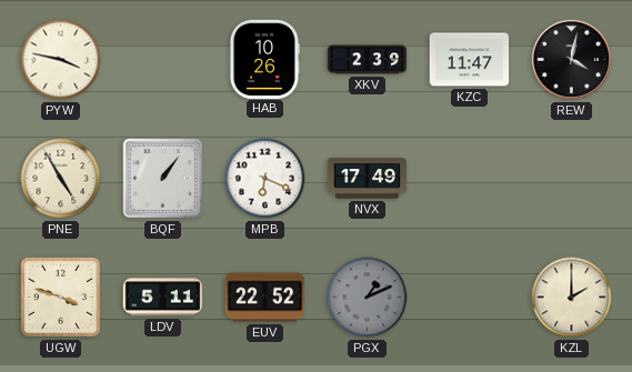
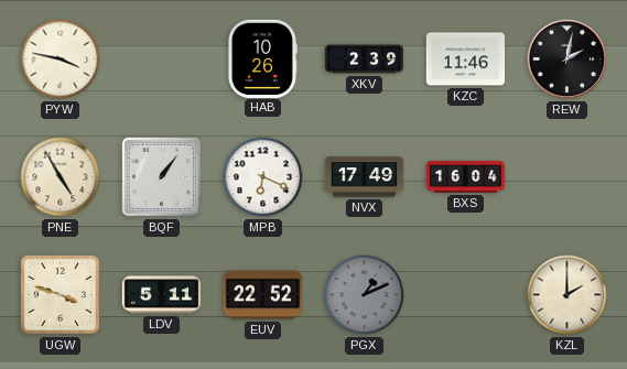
KZC: 11:47 -> 11:46
REW: 4:02 -> 2:02
BXS: none -> 16:04
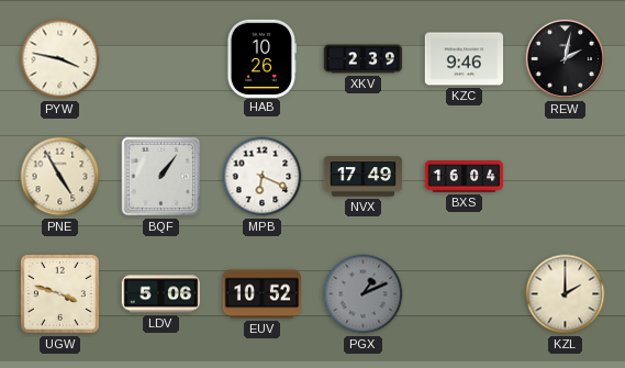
KZC: 11:46 -> 9:46
LDV: 5:11 -> 5:06
EUV: 22:52 -> 10:52
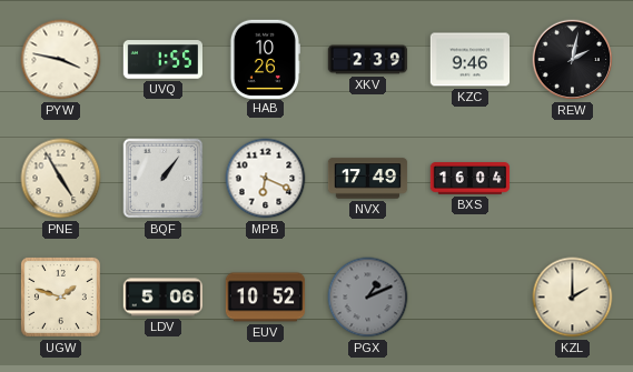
UVQ: none -> 1:55
UGW: 3:48 -> 1:48
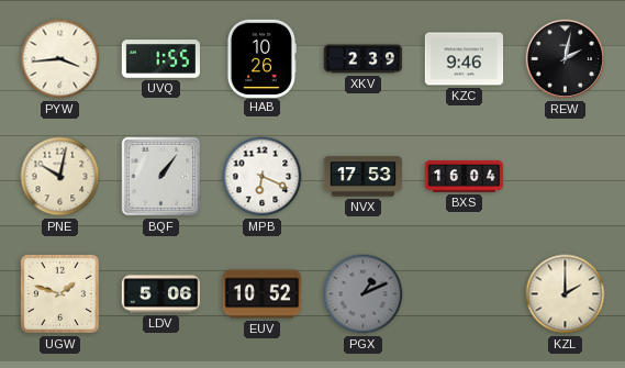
PYW: 3:47 -> 3:44
PNE: 4:55 -> 10:02
NVX: 17:49 -> 17:53
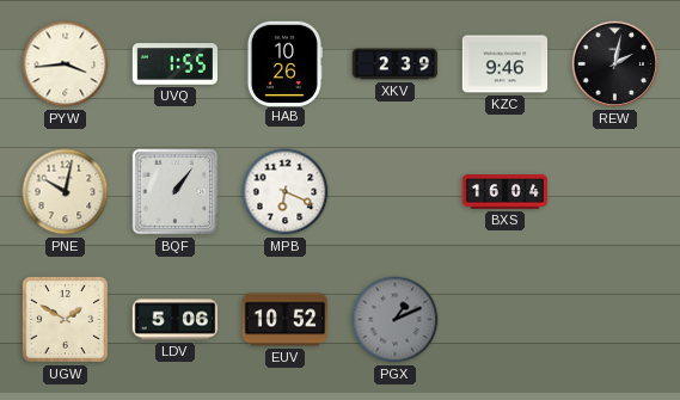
NVX: 17:53 -> none
UGW: 1:48 -> 1:50
KZL: 2:00 -> none
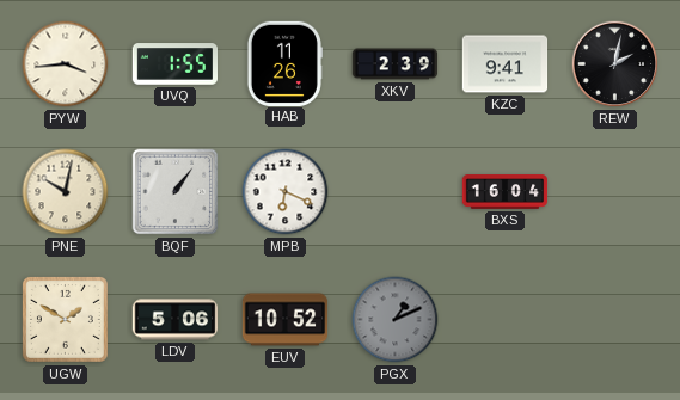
HAB: 10:26 -> 11:26
KZC: 9:46 -> 9:41
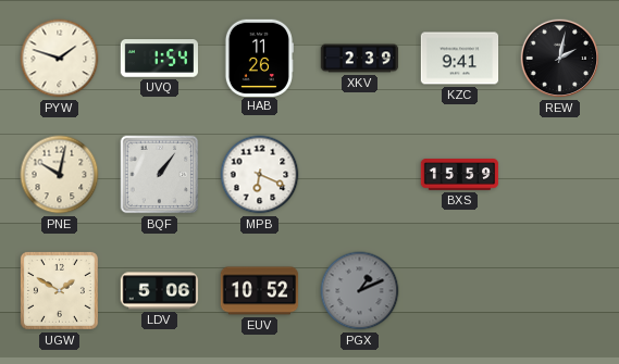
PYW: 3:44 -> 1:48
UVQ: 1:55 -> 1:54
BXS: 16:04 -> 15:59
